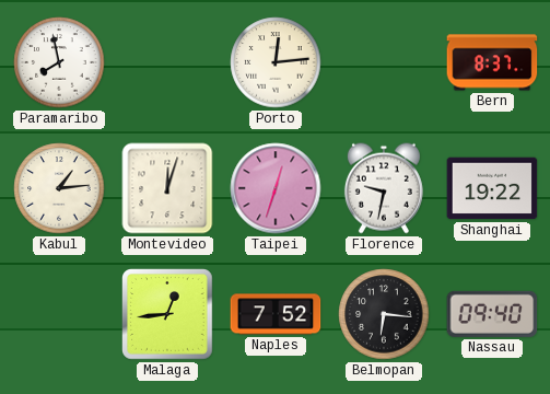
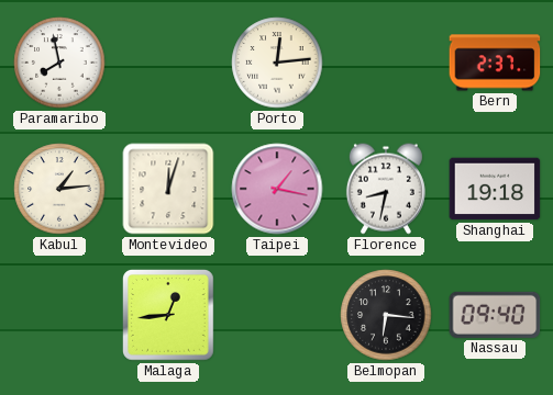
Bern: 8:37 -> 2:37
Taipei: 12:33 -> 1:17
Florence: 9:32 -> 8:32
Shanghai: 19:22 -> 19:18
Naples: 7:52 -> none
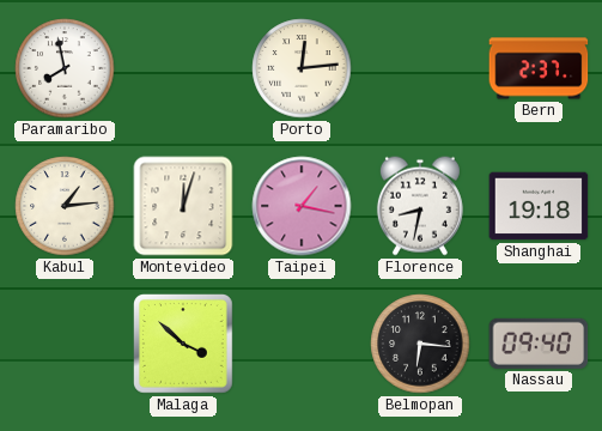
Malaga: 12:44 -> 3:52
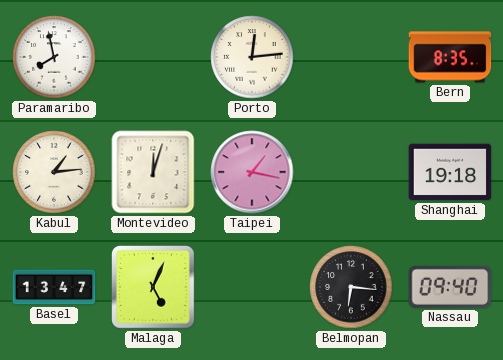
Bern: 2:37 -> 8:35
Florence: 8:32 -> none
Basel: none -> 13:47
Malaga: 3:52 -> 5:04
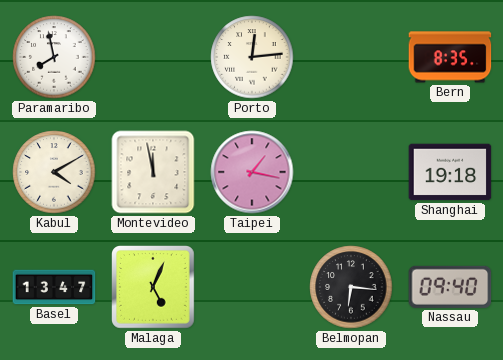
Kabul: 1:14 -> 4:10
Montevideo: 12:03 -> 11:58
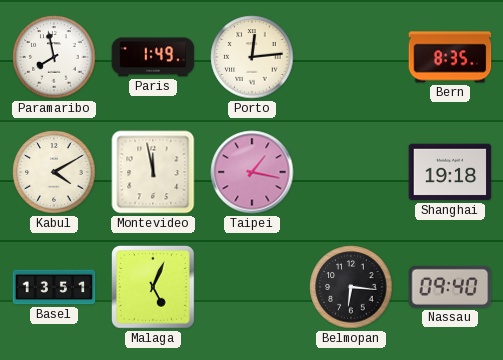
Paris: none -> 1:49
Basel: 13:47 -> 13:51
